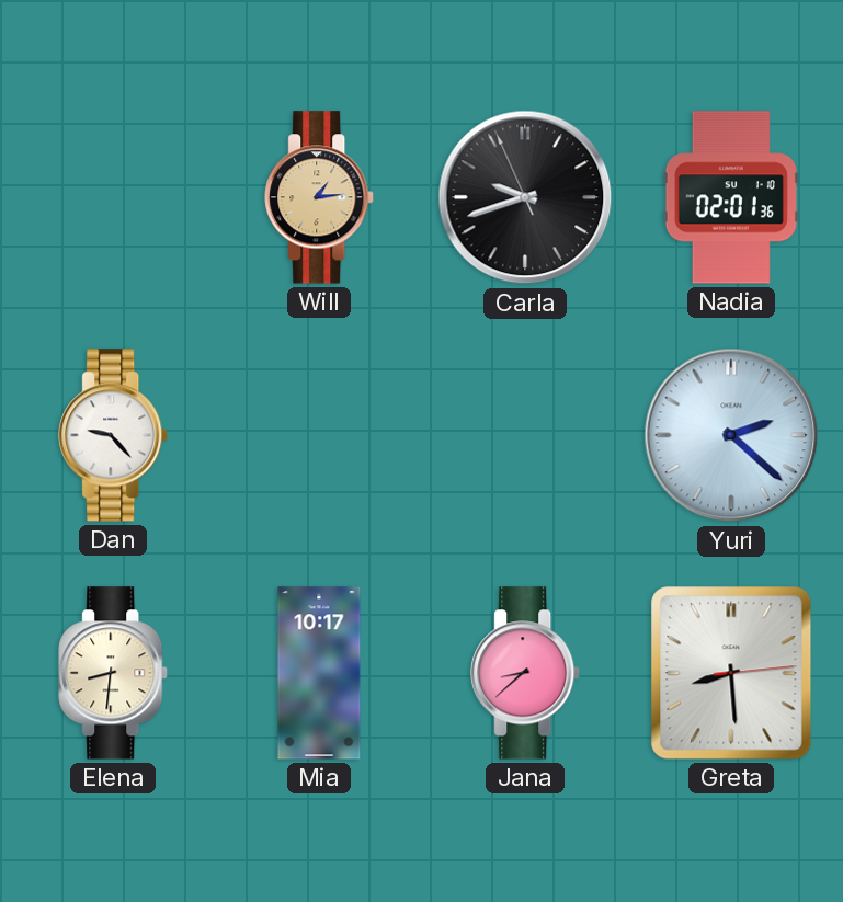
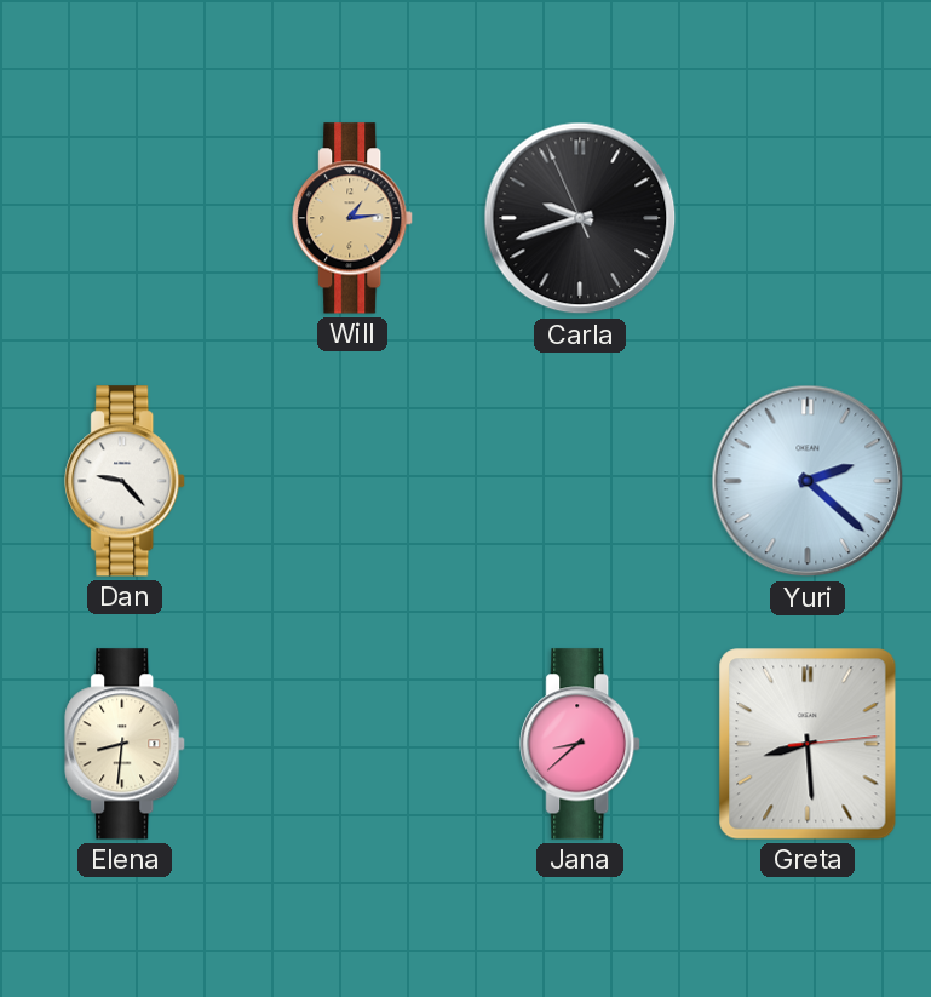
Nadia: 02:01 -> none
Mia: 10:17 -> none
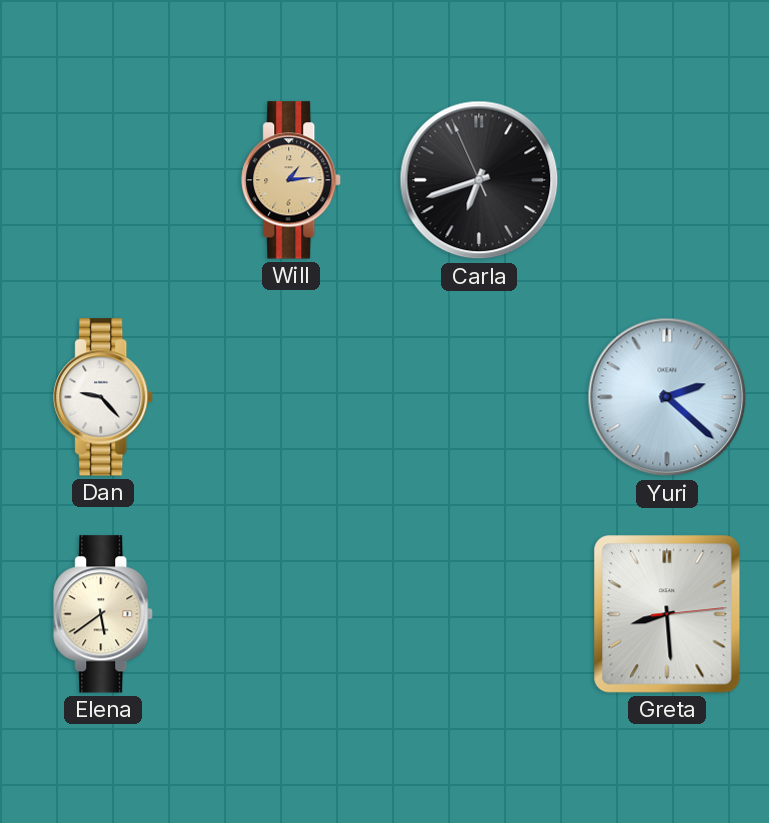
Carla: 9:41 -> 6:41
Elena: 8:31 -> 5:39
Jana: 8:38 -> none
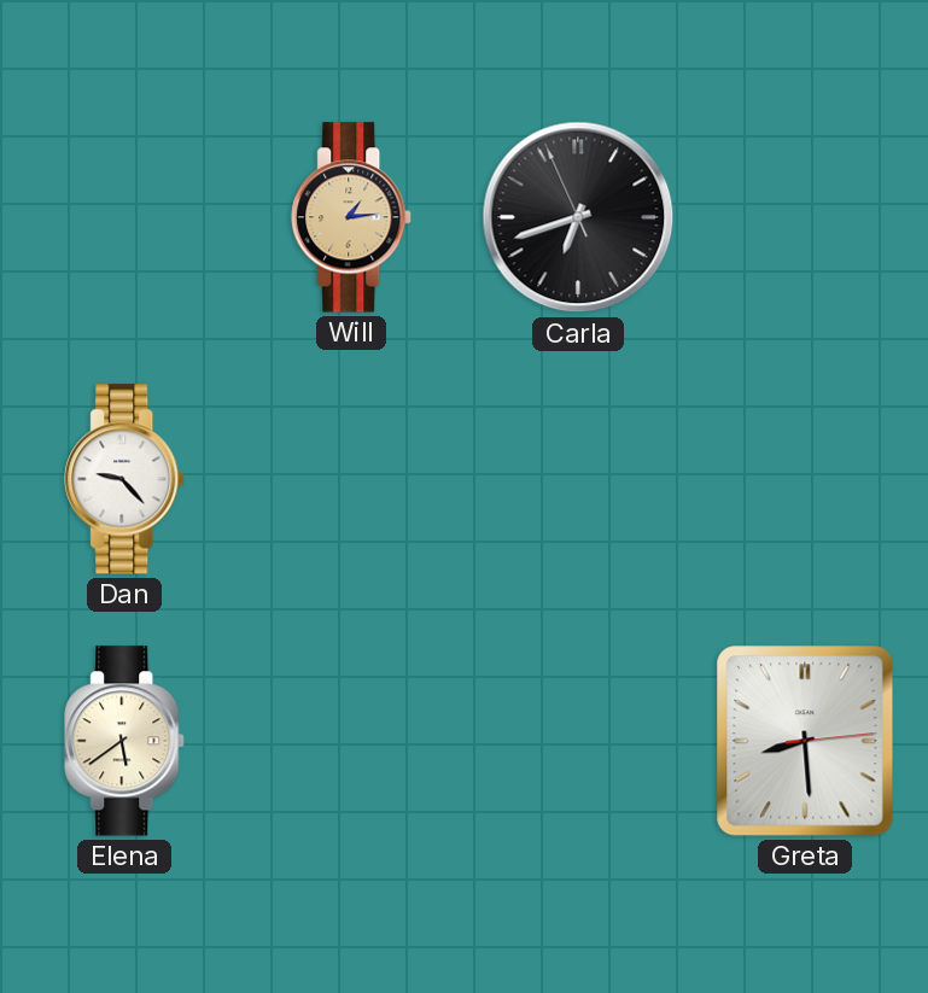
Yuri: 2:22 -> none
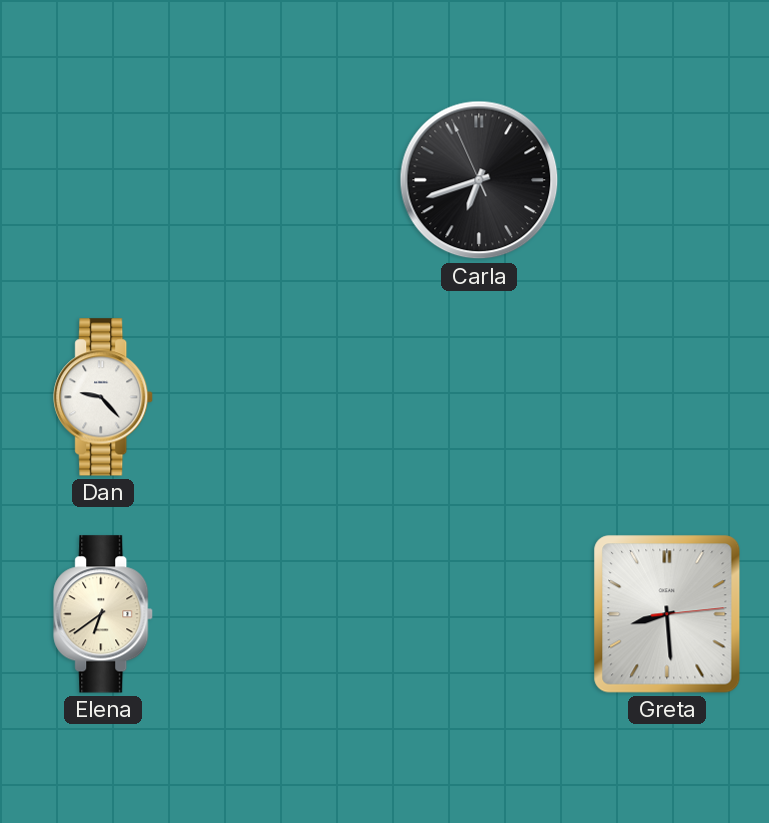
Will: 1:14 -> none
Elena: 5:39 -> 6:39
